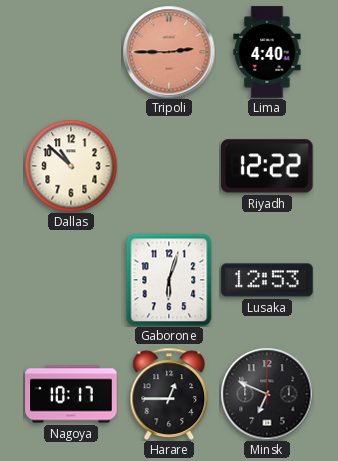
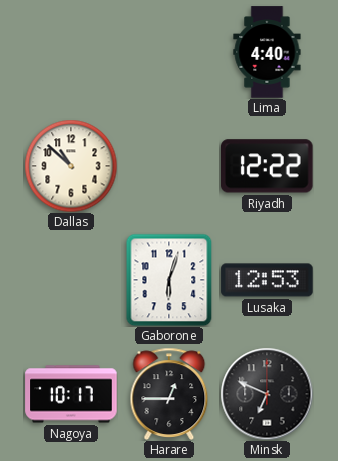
Tripoli: 2:45 -> none
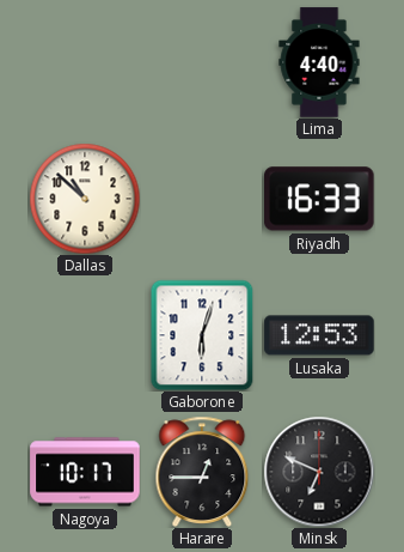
Riyadh: 12:22 -> 16:33
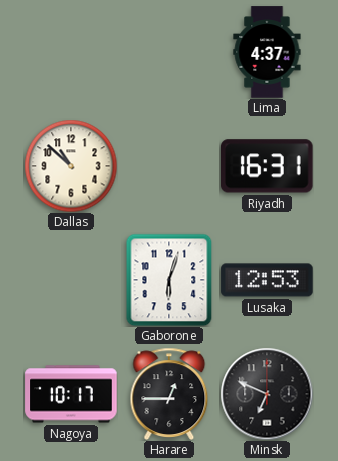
Lima: 4:40 -> 4:37
Riyadh: 16:33 -> 16:31
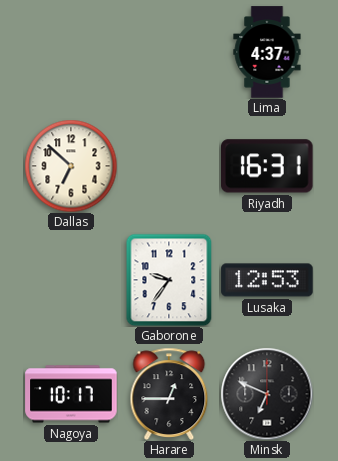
Dallas: 10:52 -> 6:52
Gaborone: 6:03 -> 9:36
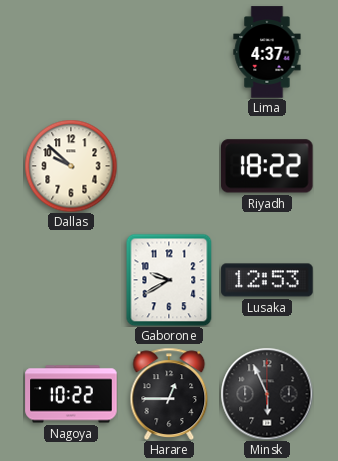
Dallas: 6:52 -> 9:52
Riyadh: 16:31 -> 18:22
Gaborone: 9:36 -> 9:40
Nagoya: 10:17 -> 10:22
Minsk: 6:49 -> 5:56
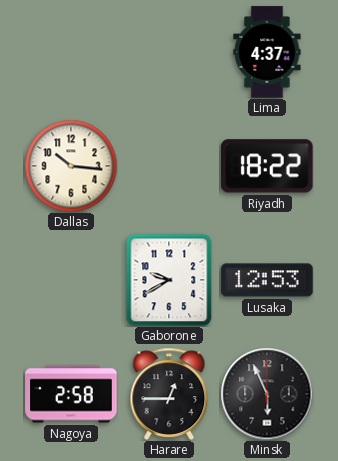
Dallas: 9:52 -> 10:16
Nagoya: 10:22 -> 2:58
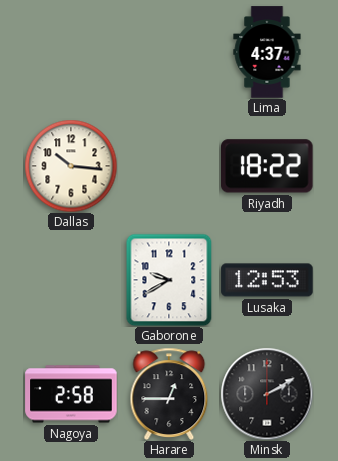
Minsk: 5:56 -> 2:10
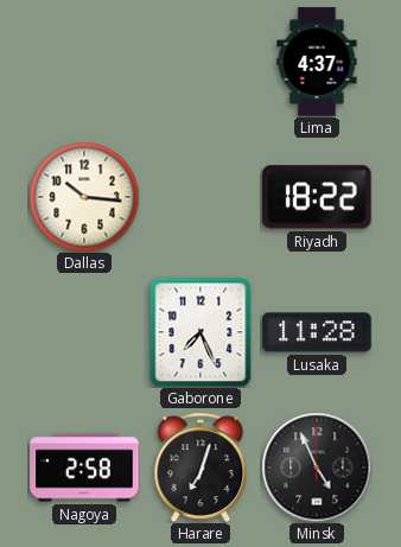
Gaborone: 9:40 -> 7:26
Lusaka: 12:53 -> 11:28
Harare: 12:45 -> 7:03
Minsk: 2:10 -> 4:56
